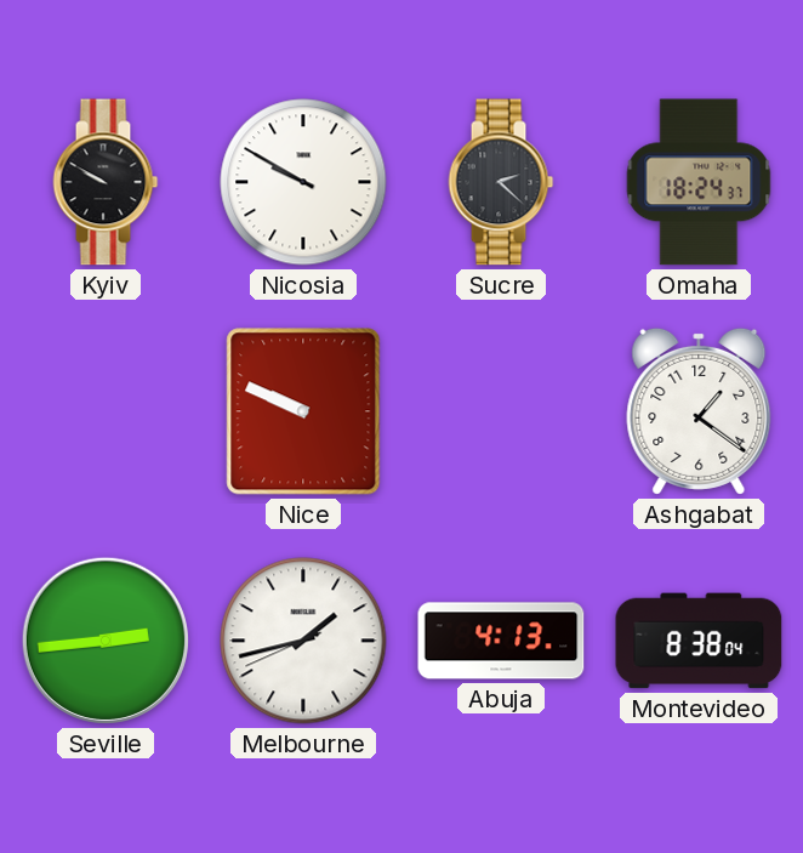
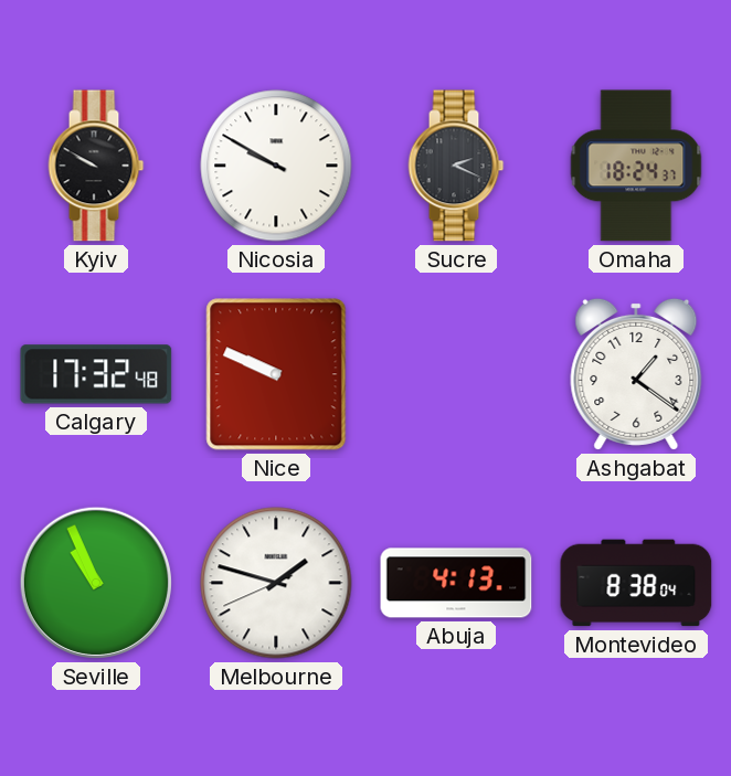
Sucre: 2:22 -> 2:19
Calgary: none -> 17:32
Seville: 2:44 -> 10:56
Melbourne: 1:42 -> 1:47
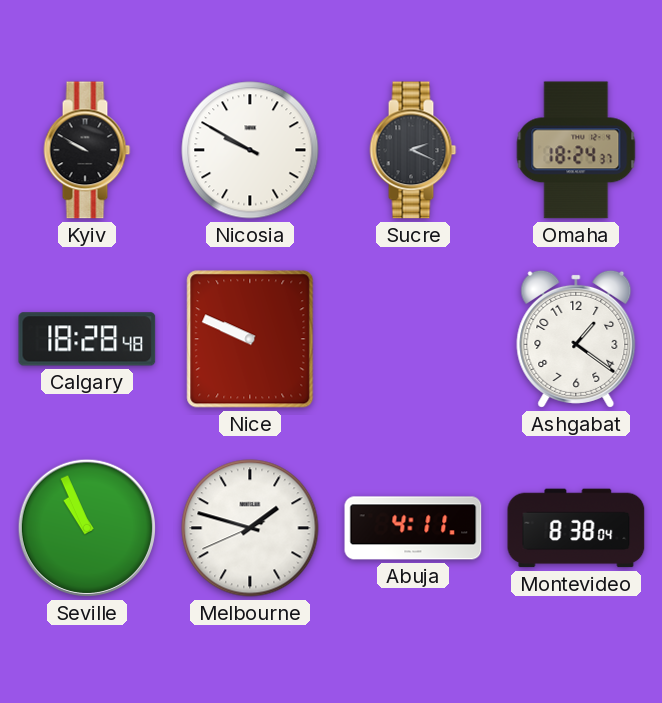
Calgary: 17:32 -> 18:28
Abuja: 4:13 -> 4:11
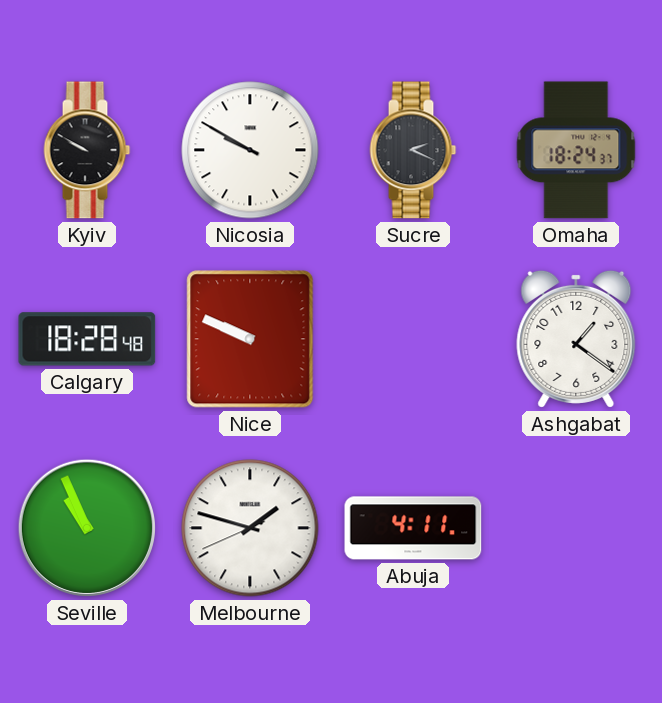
Montevideo: 8:38 -> none
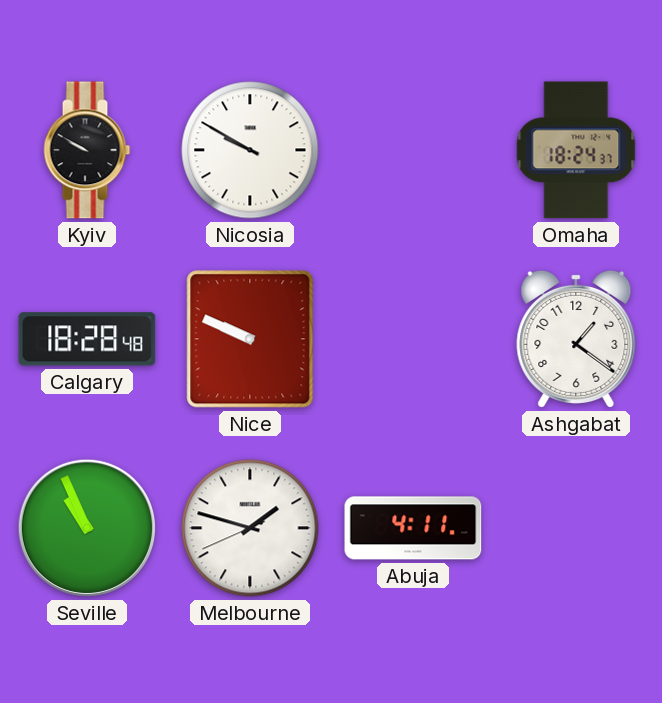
Sucre: 2:19 -> none
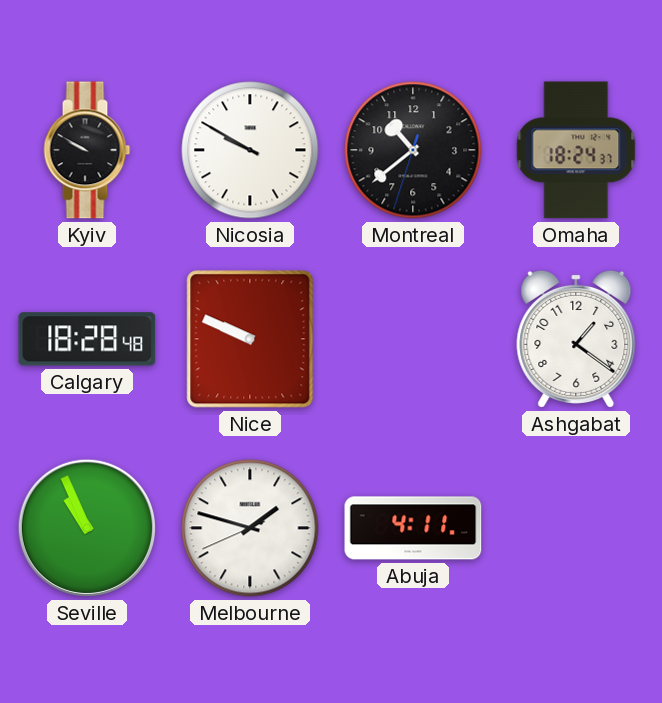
Montreal: none -> 10:38
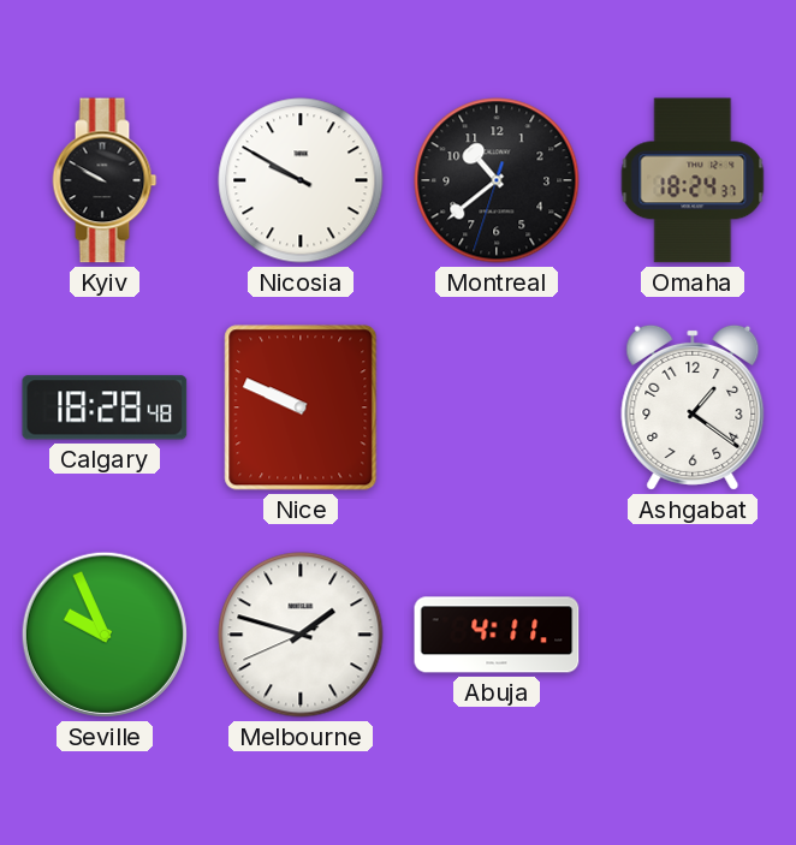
Seville: 10:56 -> 9:56
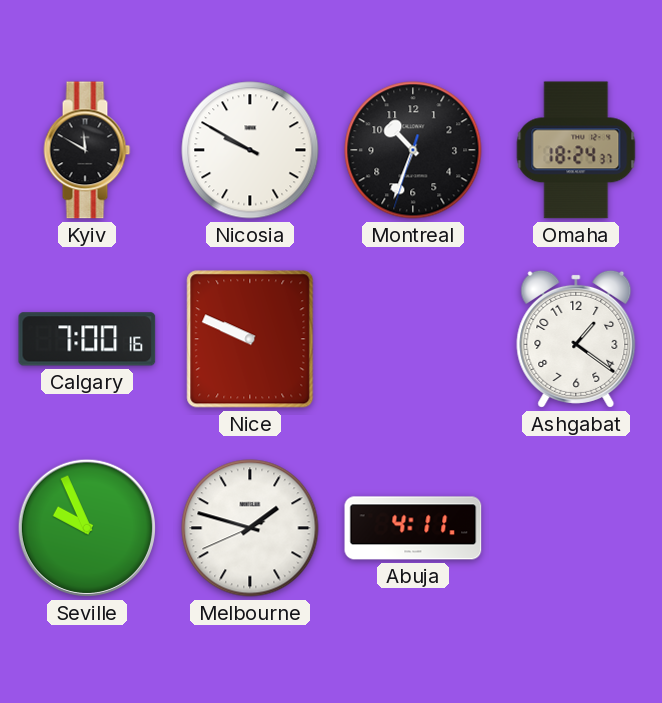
Kyiv: 9:50 -> 11:50
Montreal: 10:38 -> 10:33
Calgary: 18:28 -> 7:00
